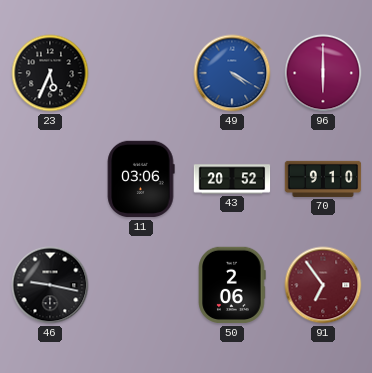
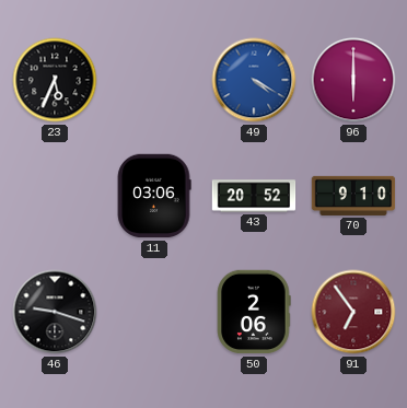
46: 9:17 -> 9:18
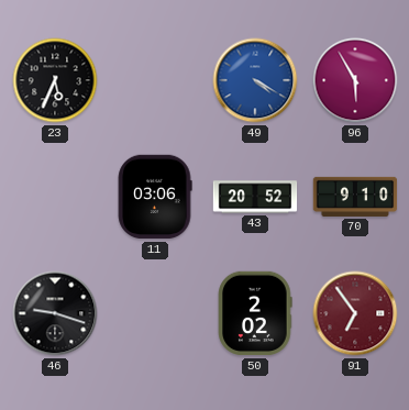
96: 6:00 -> 5:55
50: 2:06 -> 2:02
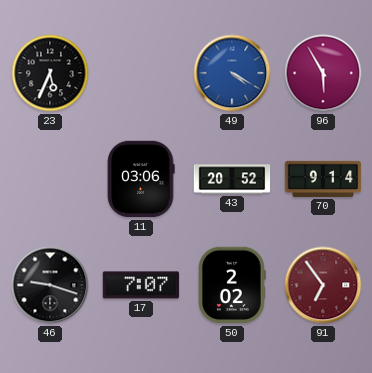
70: 9:10 -> 9:14
17: none -> 7:07
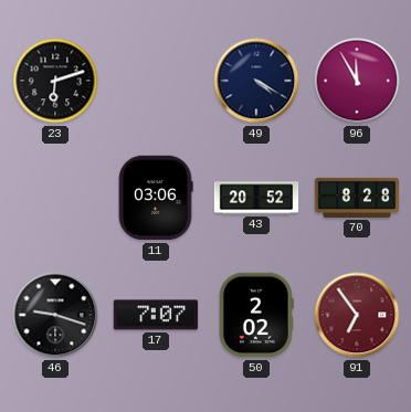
23: 5:34 -> 6:12
49 dial: blue -> navy
96: 5:55 -> 11:55
70: 9:14 -> 8:28
